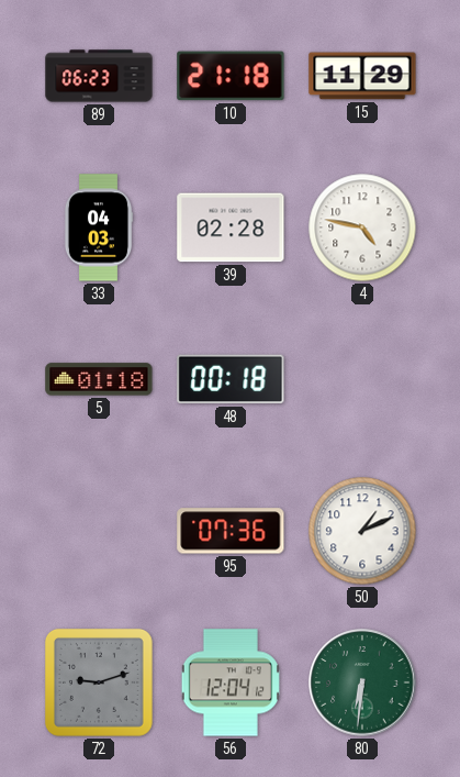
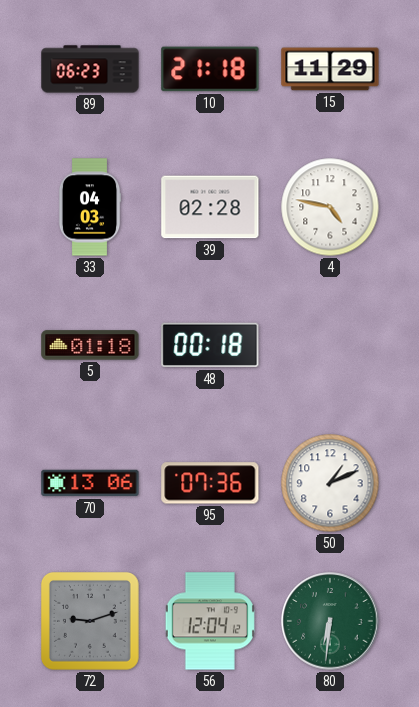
70: none -> 13:06
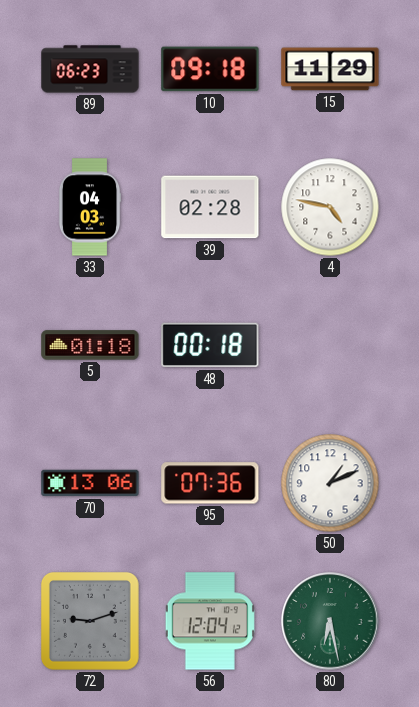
10: 21:18 -> 09:18
80: 6:31 -> 6:28
